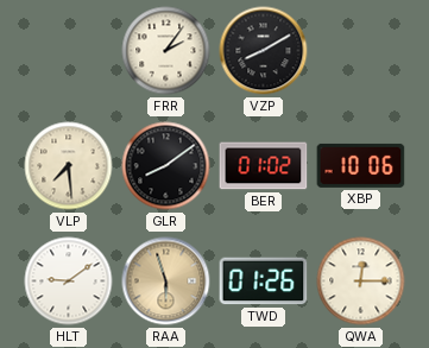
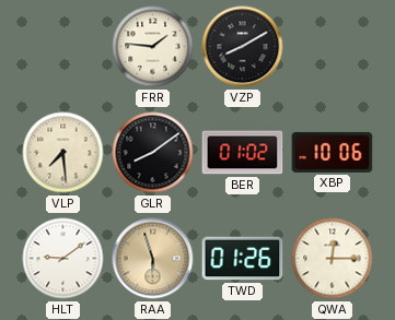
FRR: 2:06 -> 1:46
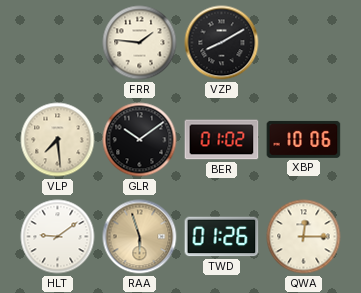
GLR: 8:09 -> 10:09
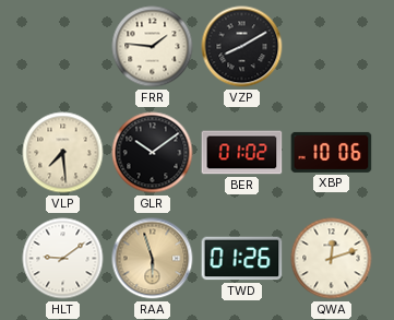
QWA: 12:15 -> 12:12
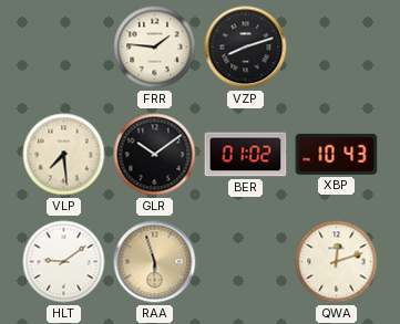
VZP: 8:10 -> 8:12
XBP: 10:06 -> 10:43
TWD: 01:26 -> none
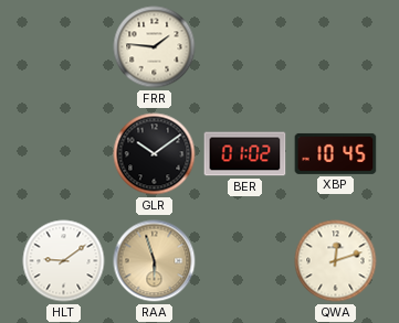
VZP: 8:12 -> none
VLP: 7:29 -> none
XBP: 10:43 -> 10:45
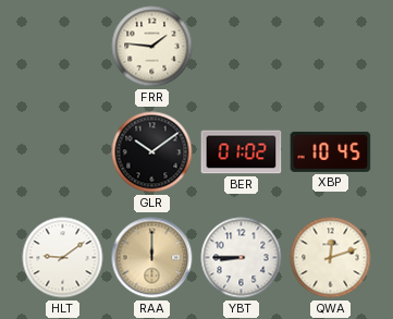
RAA: 5:57 -> 12:00
YBT: none -> 8:45
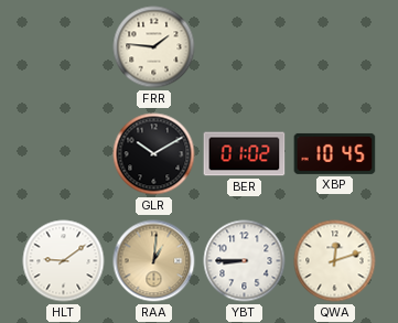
GLR: 10:09 -> 10:10
RAA: 12:00 -> 1:01
